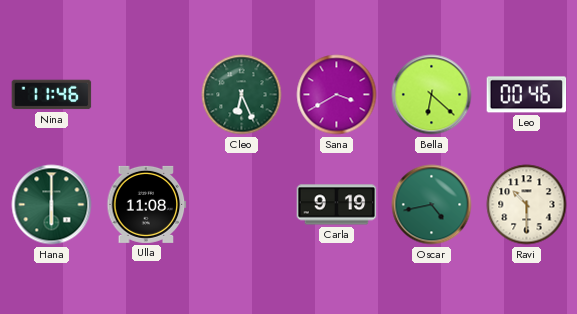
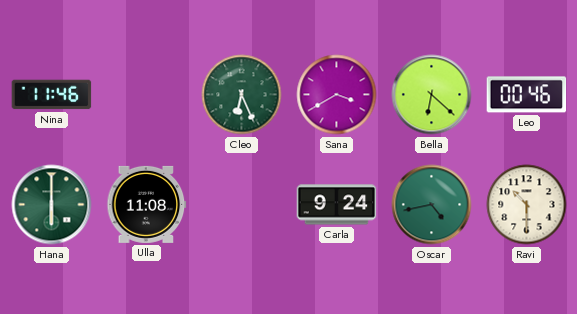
Carla: 9:19 -> 9:24
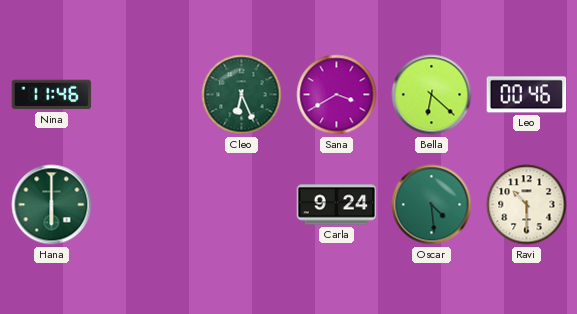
Ulla: 11:08 -> none
Oscar: 4:43 -> 4:29
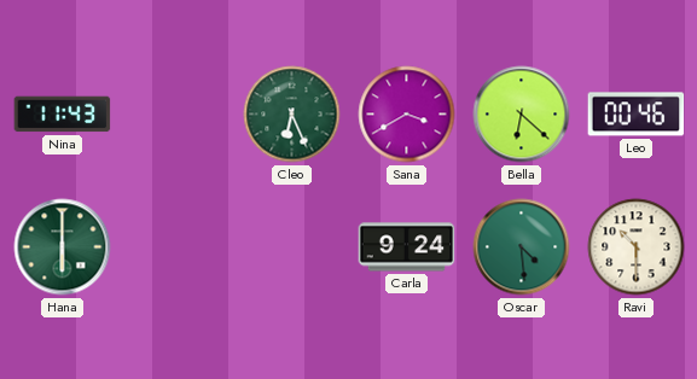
Nina: 11:46 -> 11:43
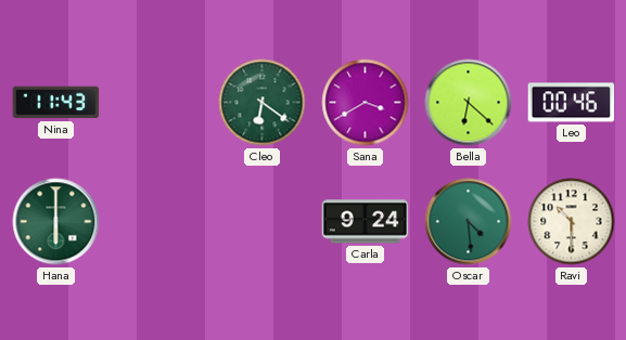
Cleo: 6:26 -> 6:21
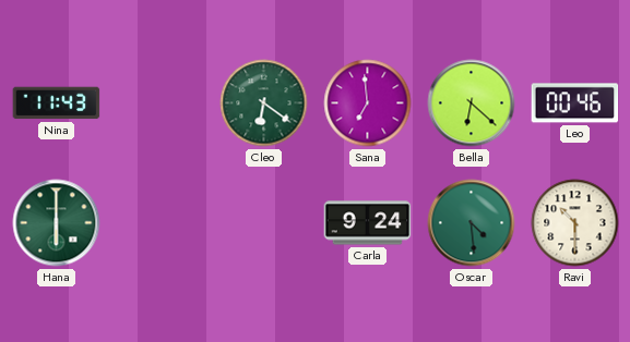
Sana: 3:40 -> 6:59
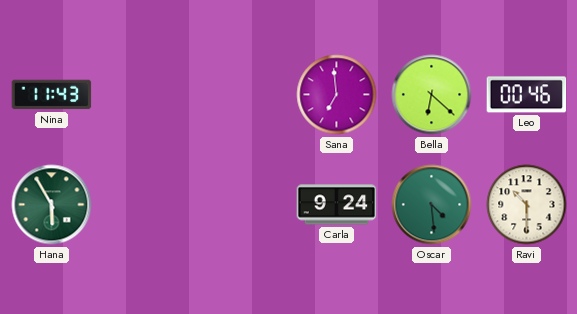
Cleo: 6:21 -> none
Hana: 6:00 -> 5:55
